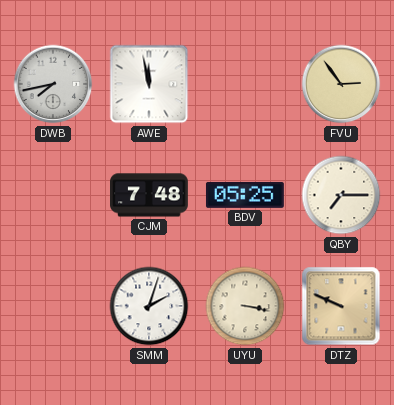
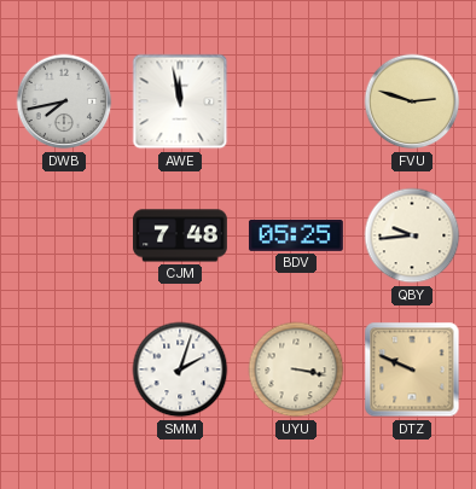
FVU: 2:54 -> 2:48
QBY: 7:15 -> 9:44
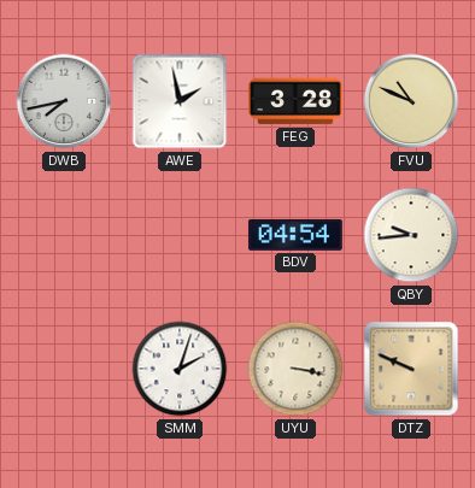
AWE: 11:58 -> 1:58
FEG: none -> 3:28
FVU: 2:48 -> 10:49
CJM: 7:48 -> none
BDV: 05:25 -> 04:54
